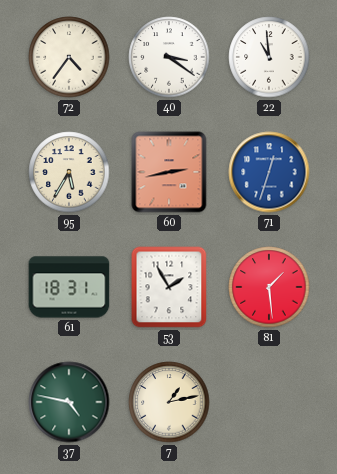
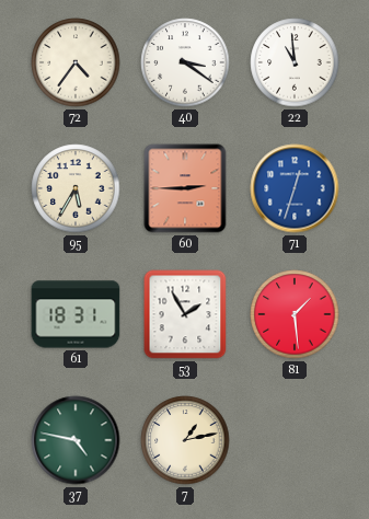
60: 2:43 -> 2:45
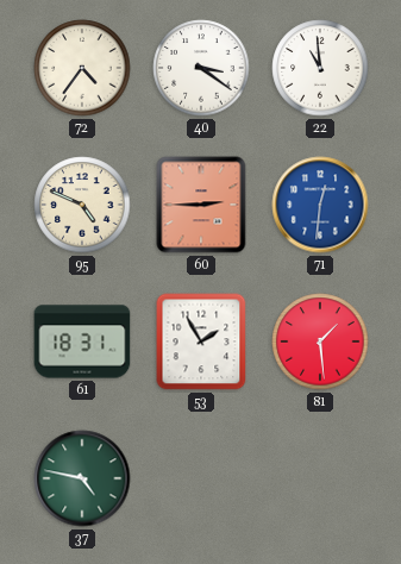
95: 5:35 -> 4:49
71: 12:33 -> 12:31
7: 1:13 -> none
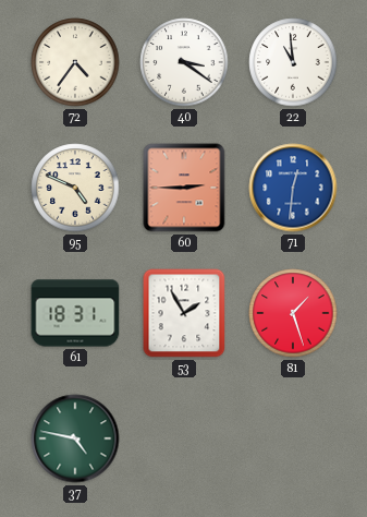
81: 1:29 -> 1:27
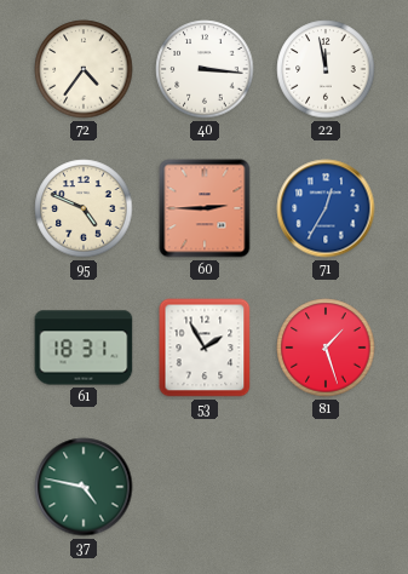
40: 3:21 -> 3:16
22: 10:59 -> 11:58
71: 12:31 -> 12:35
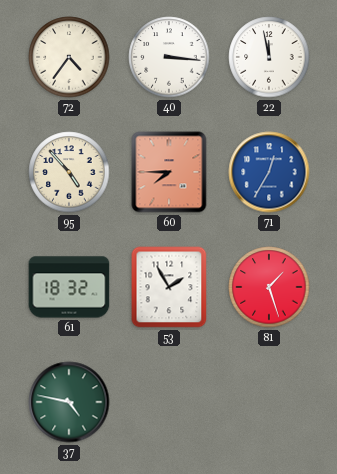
95: 4:49 -> 4:53
60: 2:45 -> 7:45
61: 18:31 -> 18:32
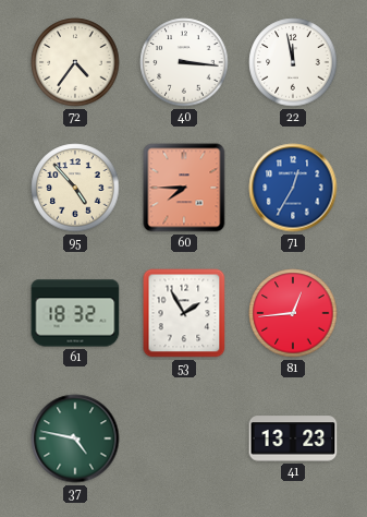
81: 1:27 -> 12:44
41: none -> 13:23
